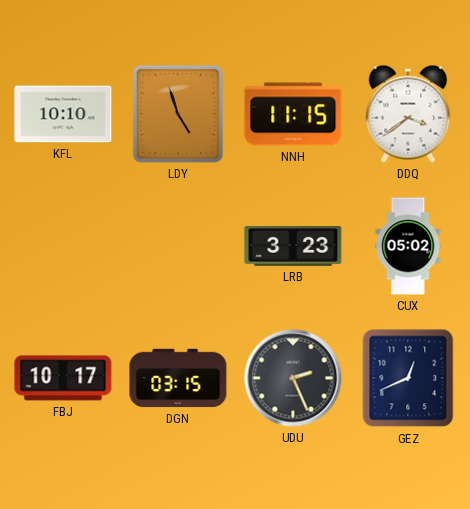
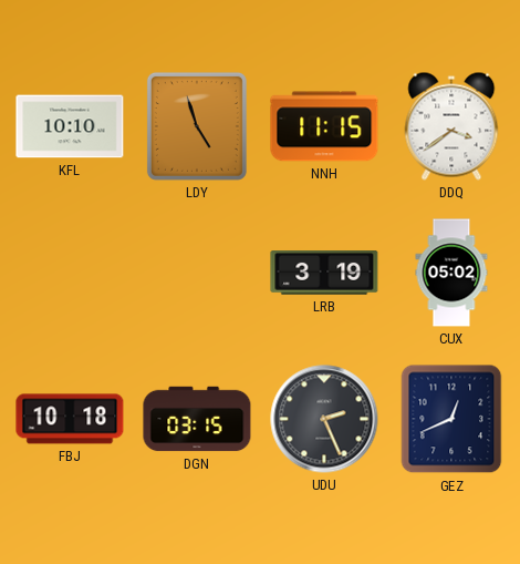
LRB: 3:23 -> 3:19
FBJ: 10:17 -> 10:18
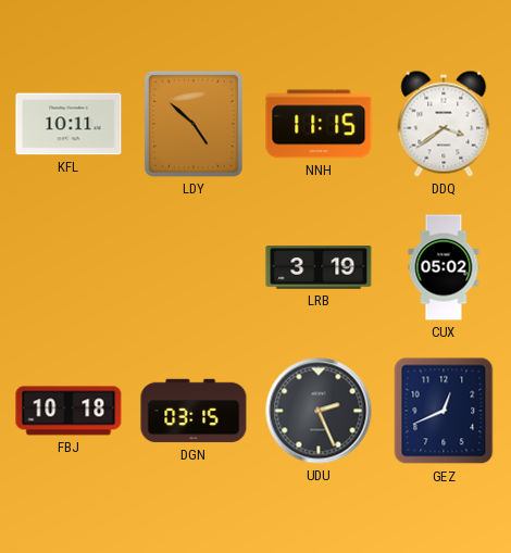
KFL: 10:10 -> 10:11
LDY: 4:57 -> 4:52
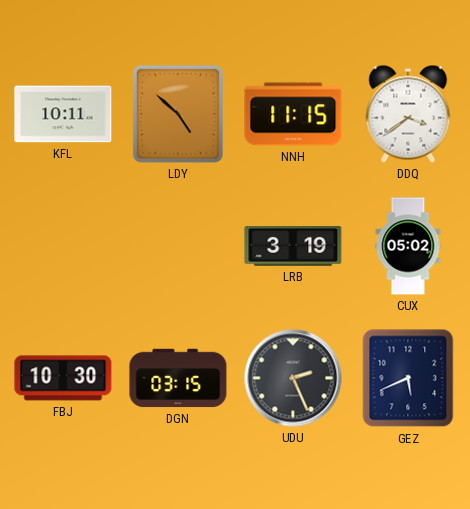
FBJ: 10:18 -> 10:30
GEZ: 12:41 -> 5:41
